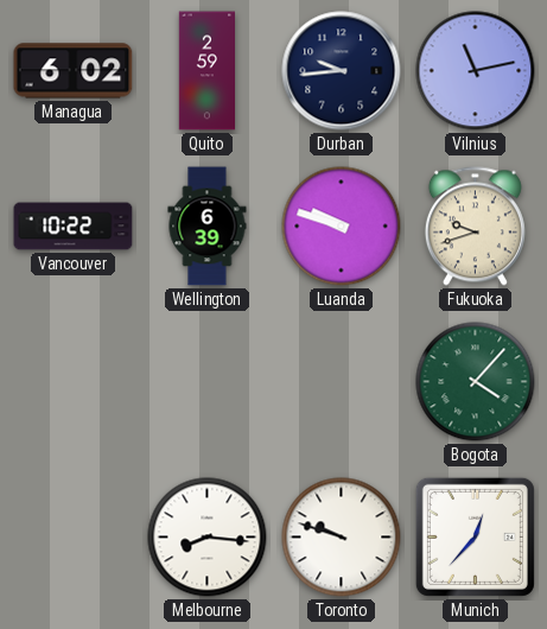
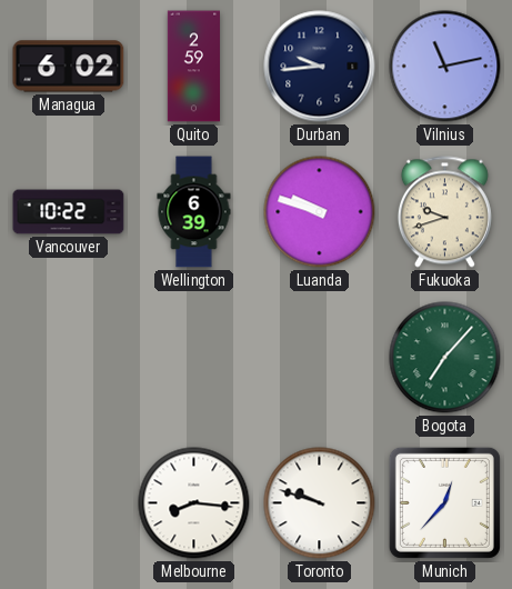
Bogota: 4:07 -> 7:07
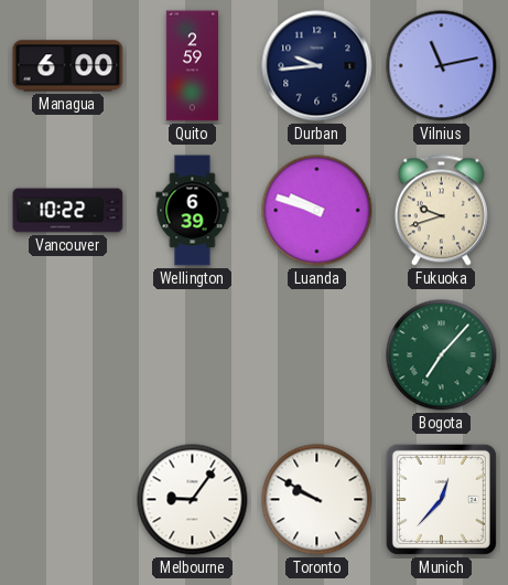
Managua: 6:02 -> 6:00
Melbourne: 8:16 -> 9:06
Toronto: 9:48 -> 9:50
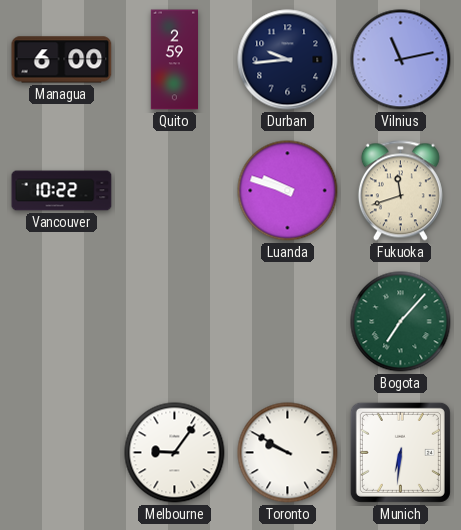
Wellington: 6:39 -> none
Fukuoka: 9:42 -> 11:42
Munich: 12:37 -> 6:31
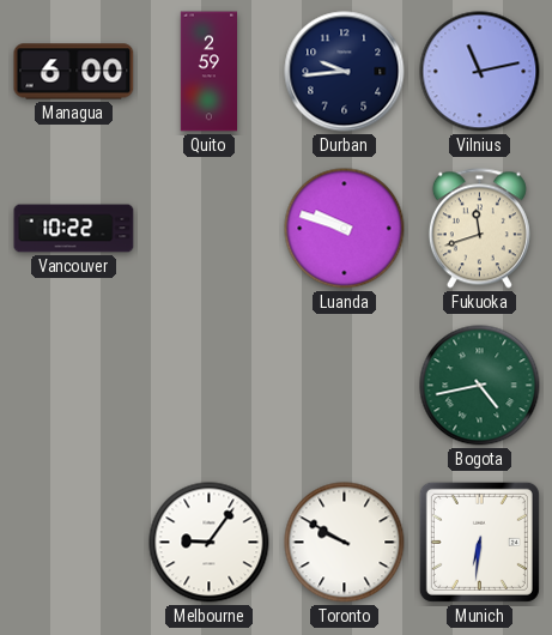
Bogota: 7:07 -> 4:43
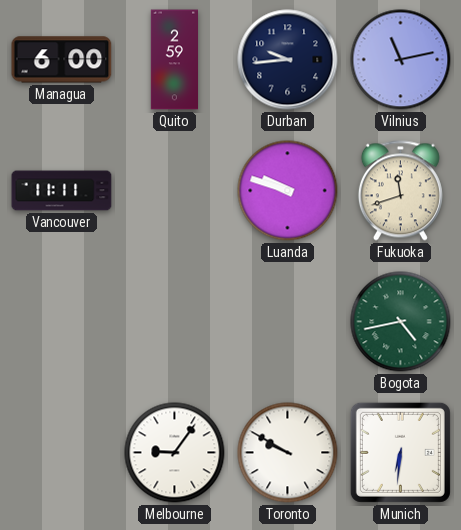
Vancouver: 10:22 -> 11:11
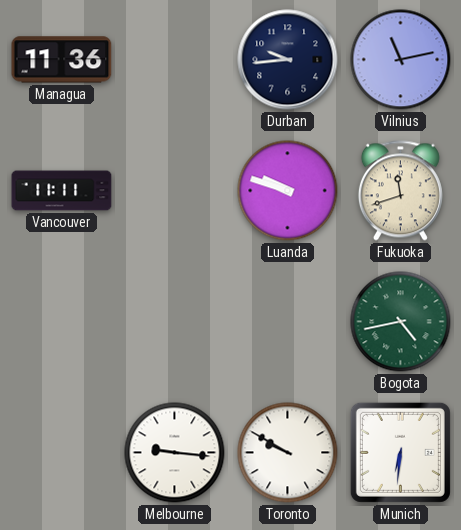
Managua: 6:00 -> 11:36
Quito: 2:59 -> none
Melbourne: 9:06 -> 9:16
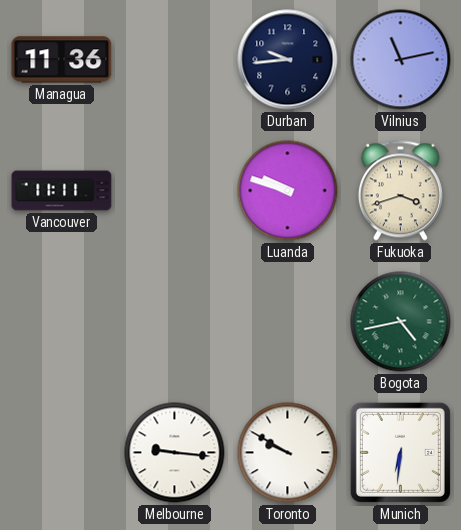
Fukuoka: 11:42 -> 3:42
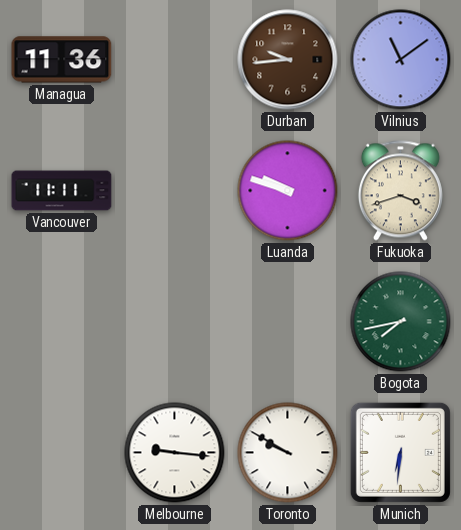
Durban dial: navy -> brown
Vilnius: 11:13 -> 11:09
Bogota: 4:43 -> 7:43
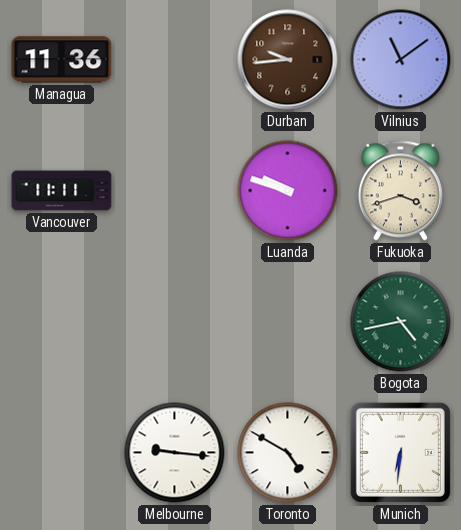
Bogota: 7:43 -> 4:43
Toronto: 9:50 -> 4:50
